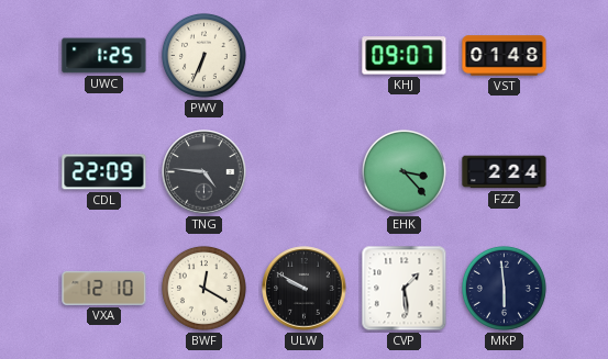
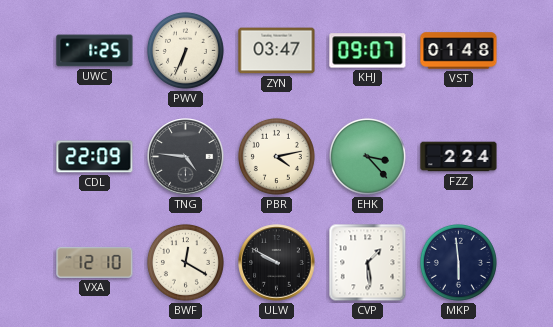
ZYN: none -> 03:47
PBR: none -> 4:13
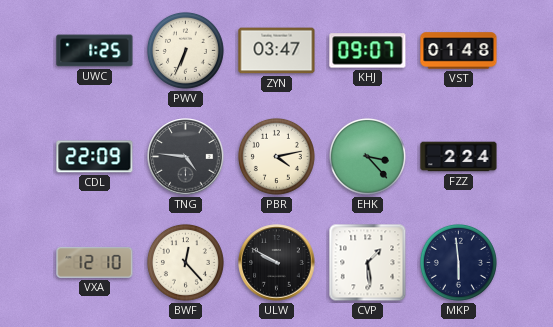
BWF: 12:20 -> 12:23
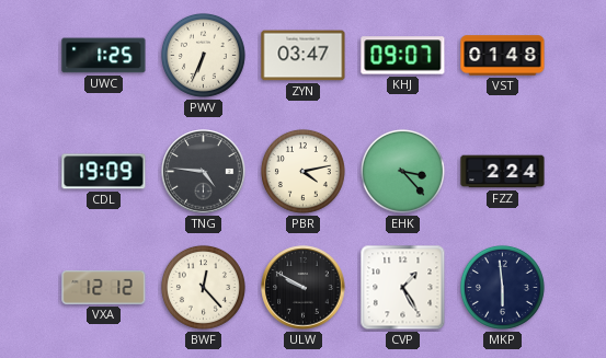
CDL: 22:09 -> 19:09
VXA: 12:10 -> 12:12
CVP: 1:29 -> 1:25
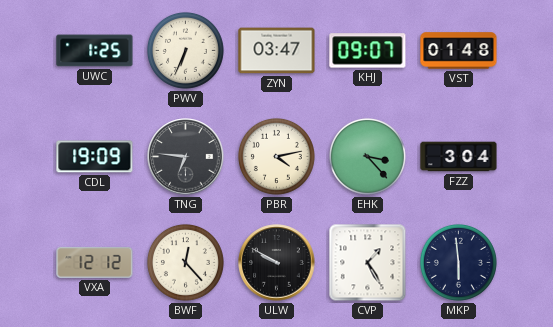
TNG: 4:46 -> 6:46
FZZ: 2:24 -> 3:04
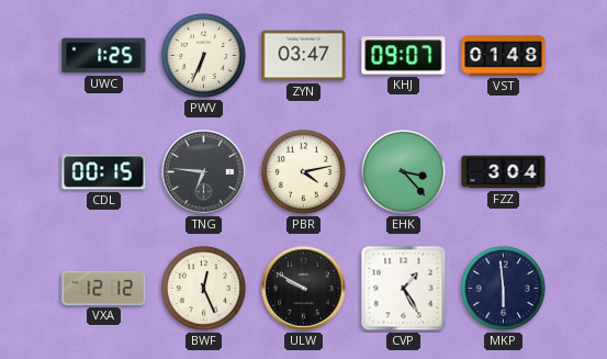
CDL: 19:09 -> 00:15
BWF: 12:23 -> 12:26
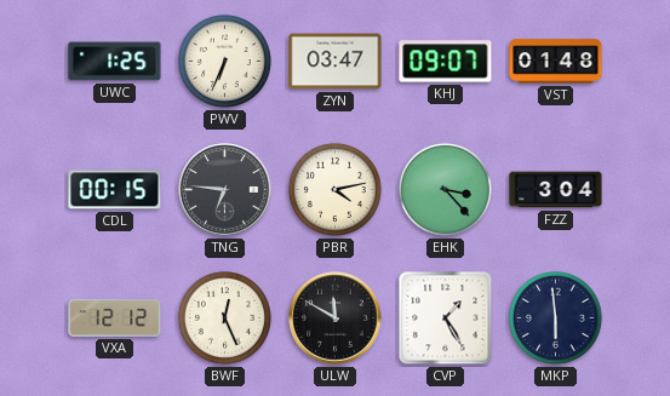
ULW: 9:50 -> 11:50
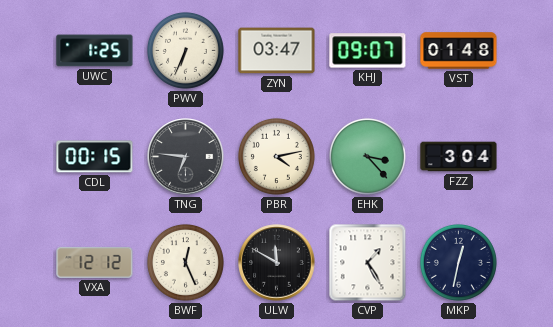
MKP: 5:59 -> 12:32
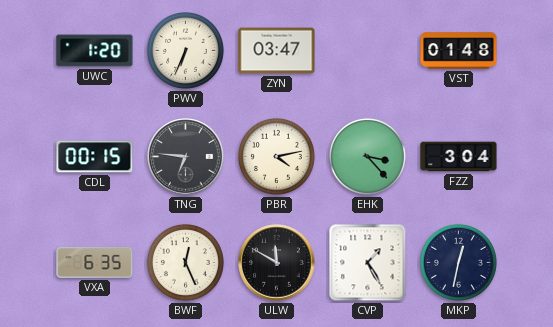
UWC: 1:25 -> 1:20
KHJ: 09:07 -> none
VXA: 12:12 -> 6:35
